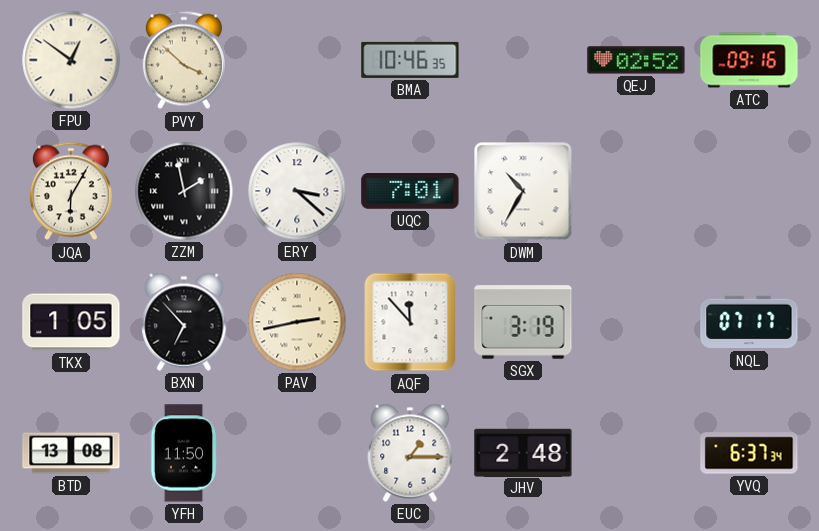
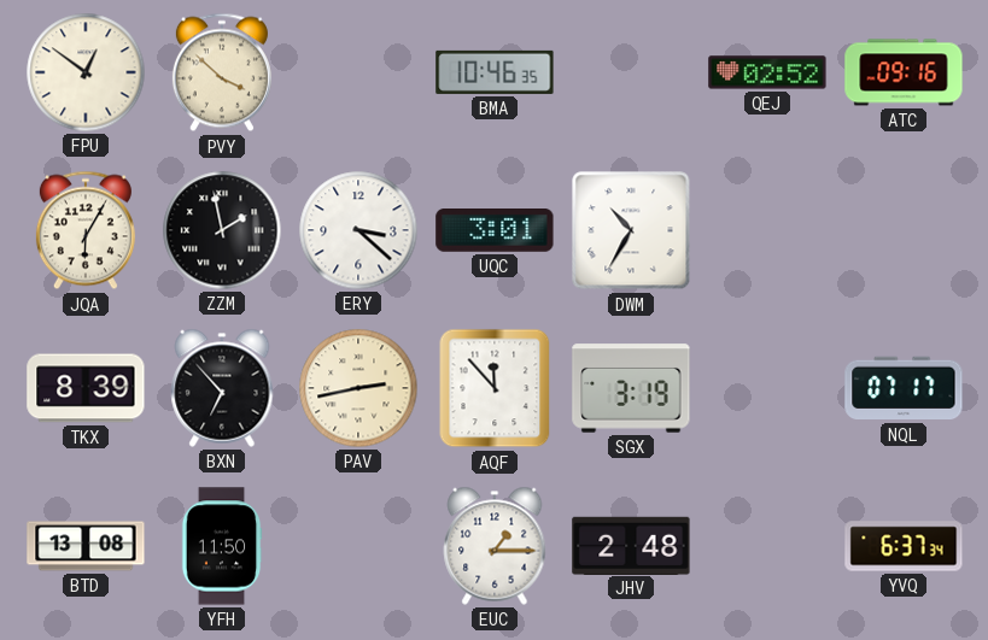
UQC: 7:01 -> 3:01
TKX: 1:05 -> 8:39
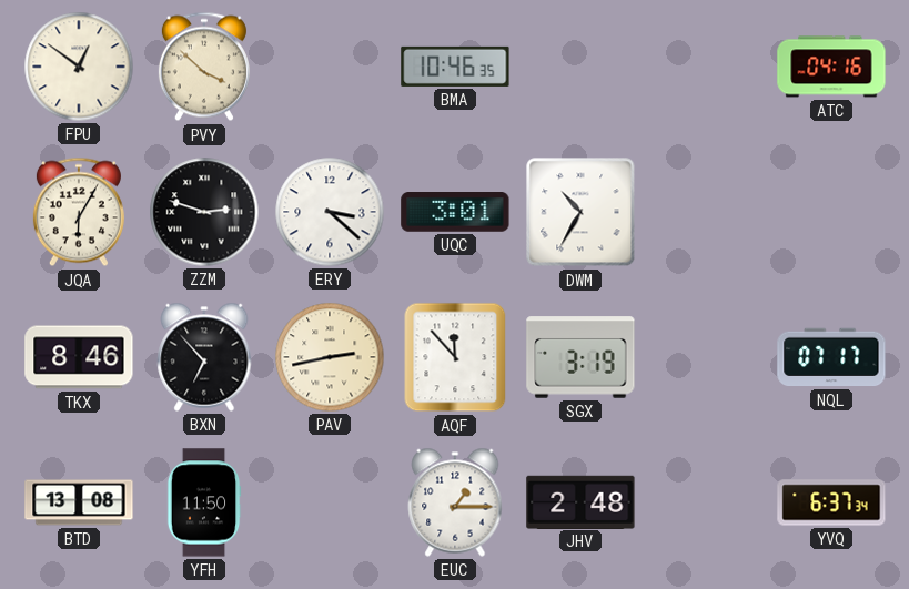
QEJ: 02:52 -> none
ATC: 09:16 -> 04:16
ZZM: 1:58 -> 2:48
TKX: 8:39 -> 8:46
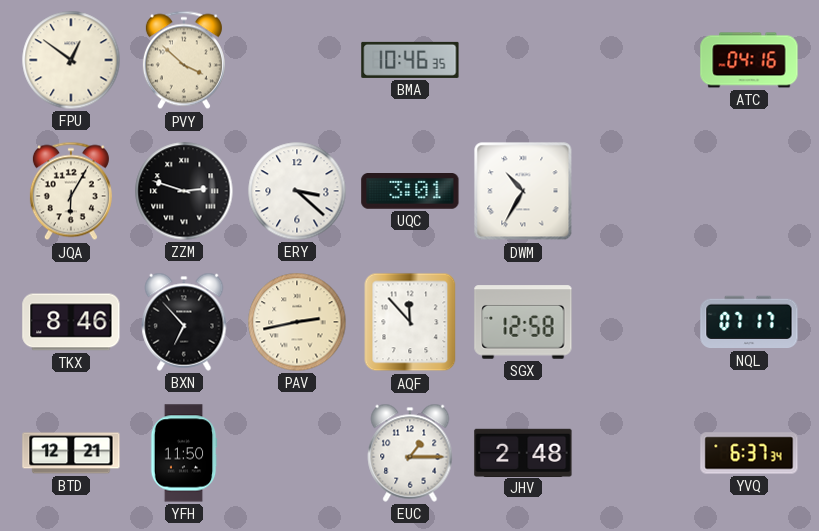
SGX: 3:19 -> 12:58
BTD: 13:08 -> 12:21
